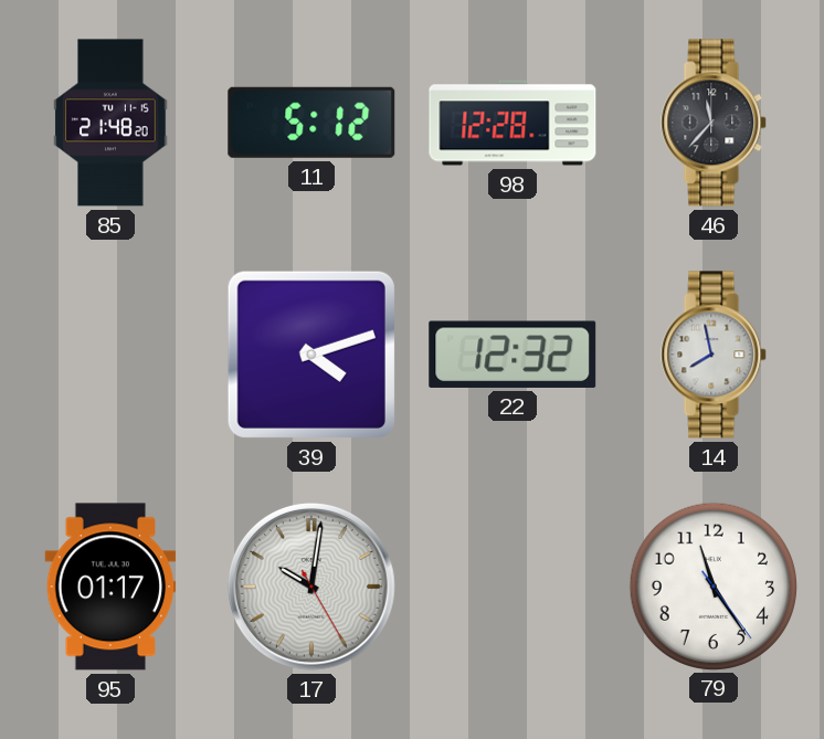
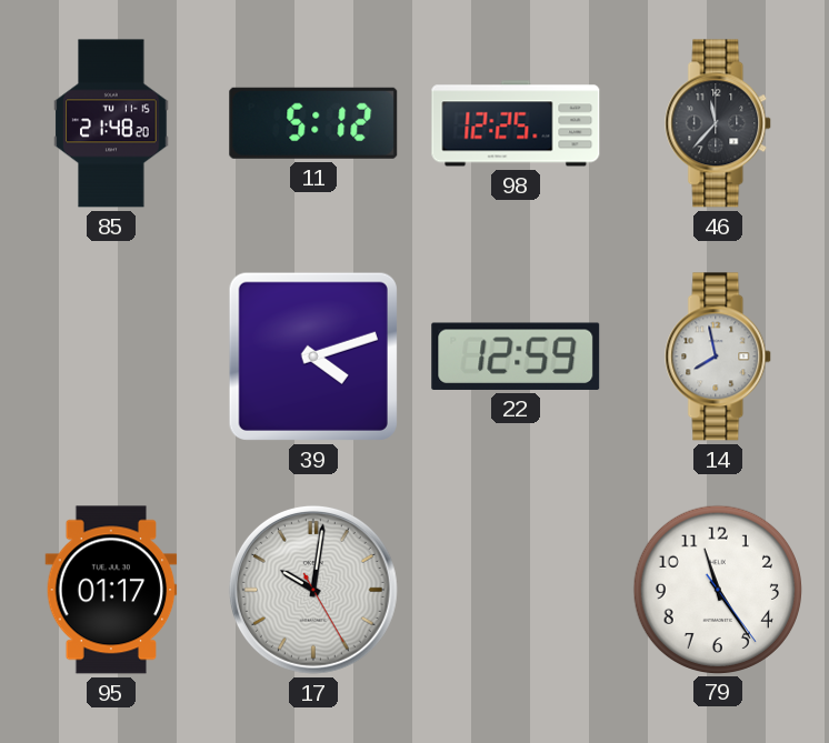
98: 12:28 -> 12:25
22: 12:32 -> 12:59
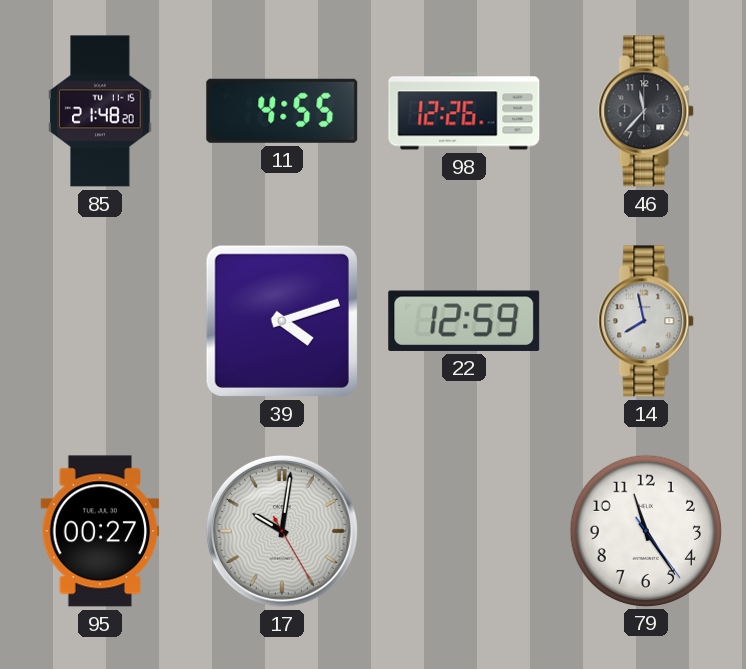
11: 5:12 -> 4:55
98: 12:25 -> 12:26
95: 01:17 -> 00:27
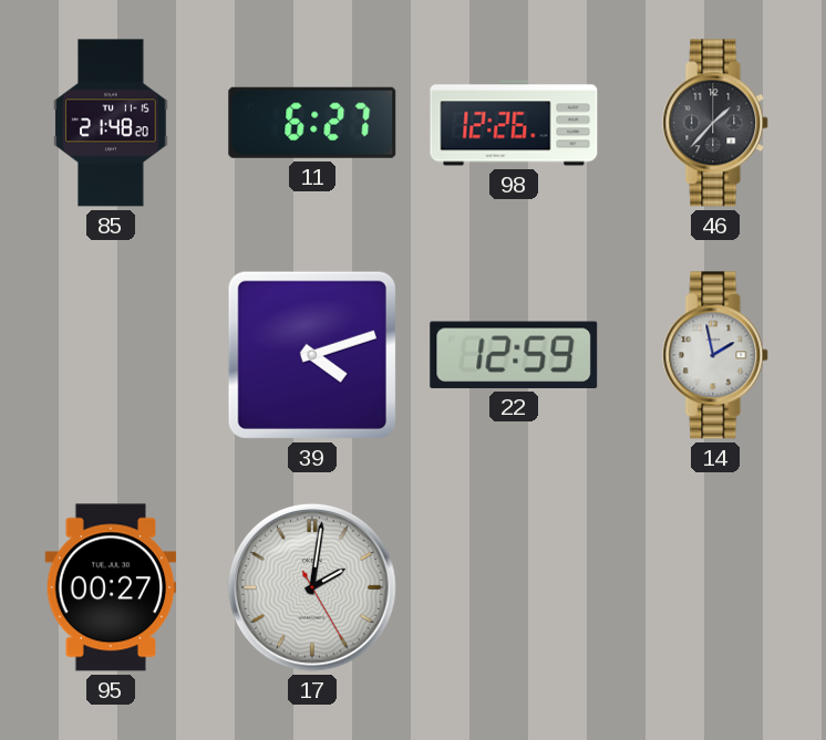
11: 4:55 -> 6:27
46: 11:37 -> 1:37
14: 7:58 -> 1:58
17: 10:01 -> 2:01
79: 11:24 -> none
